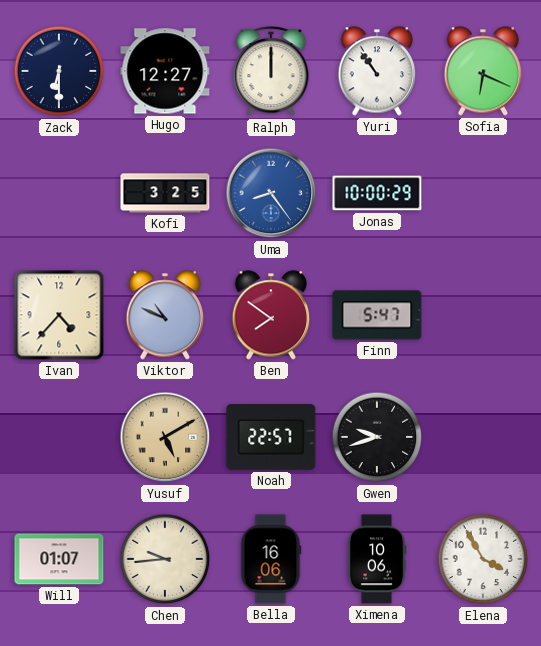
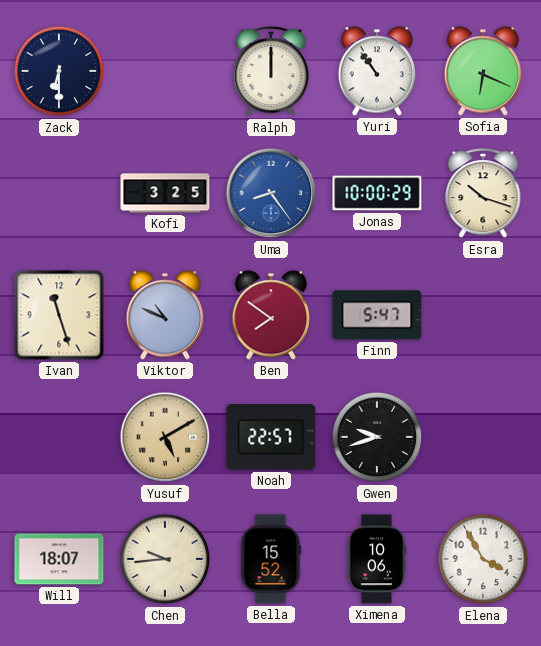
Hugo: 12:27 -> none
Esra: none -> 10:18
Ivan: 4:37 -> 11:27
Will: 01:07 -> 18:07
Bella: 16:06 -> 15:52
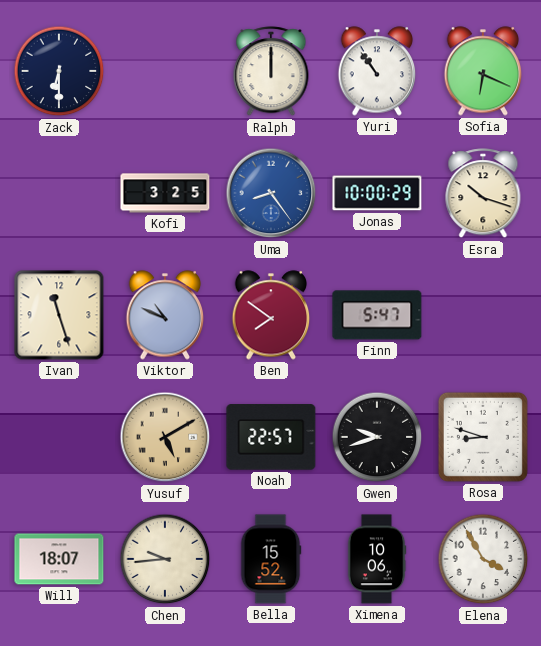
Rosa: none -> 8:48
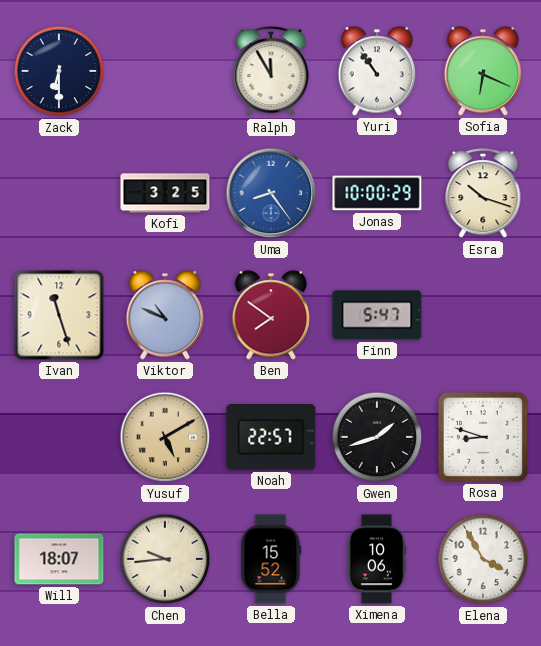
Ralph: 12:00 -> 11:55
Gwen: 9:42 -> 1:42
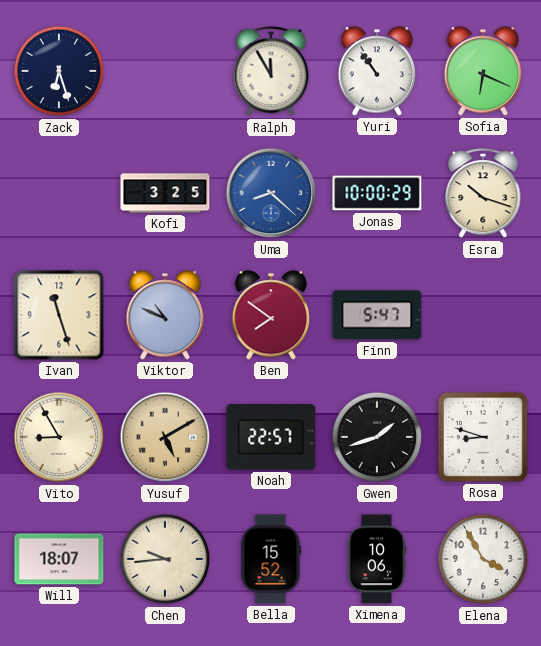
Zack: 6:30 -> 6:27
Uma: 8:24 -> 8:22
Vito: none -> 8:55
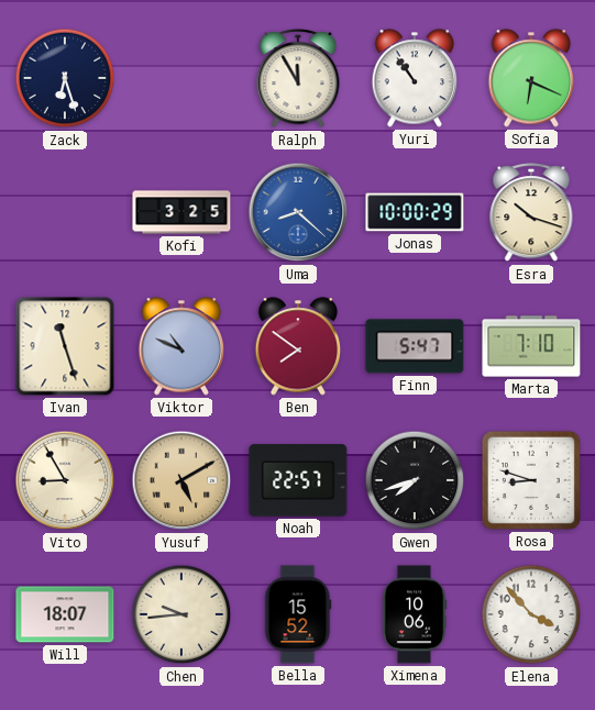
Marta: none -> 7:10
Gwen: 1:42 -> 7:42
Elena: 3:55 -> 3:53
